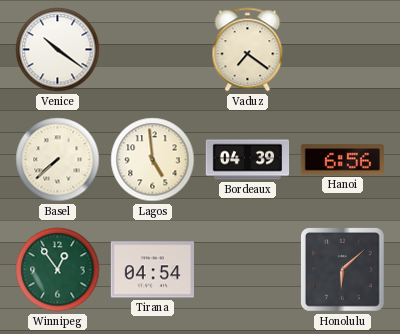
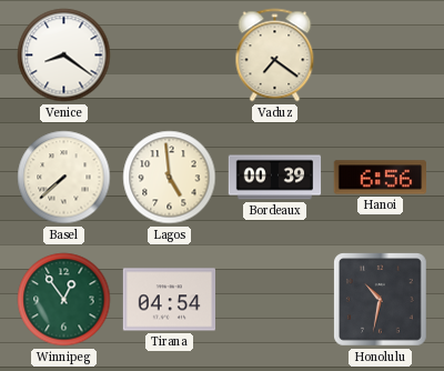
Venice: 10:21 -> 8:21
Bordeaux: 04:39 -> 00:39
Honolulu: 6:08 -> 10:32
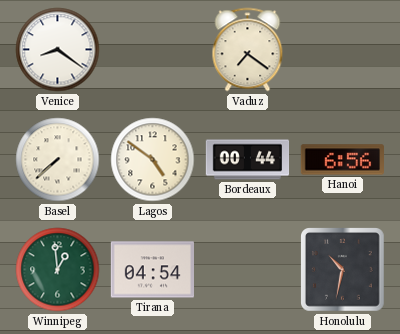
Lagos: 4:59 -> 4:51
Bordeaux: 00:39 -> 00:44
Winnipeg: 12:54 -> 12:59
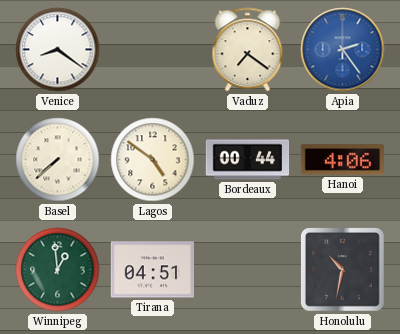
Apia: none -> 2:24
Hanoi: 6:56 -> 4:06
Tirana: 04:54 -> 04:51
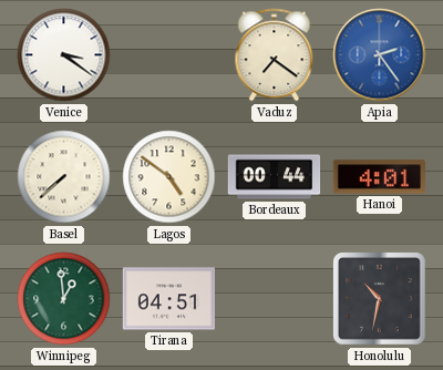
Venice: 8:21 -> 3:21
Hanoi: 4:06 -> 4:01
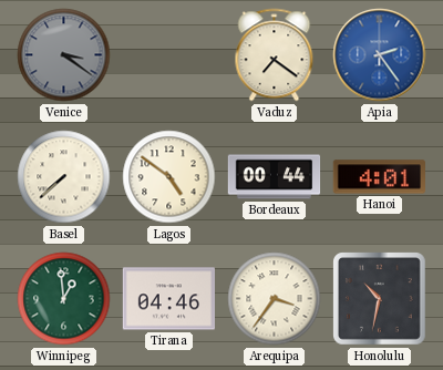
Venice dial: white -> grey
Tirana: 04:51 -> 04:46
Arequipa: none -> 3:36
